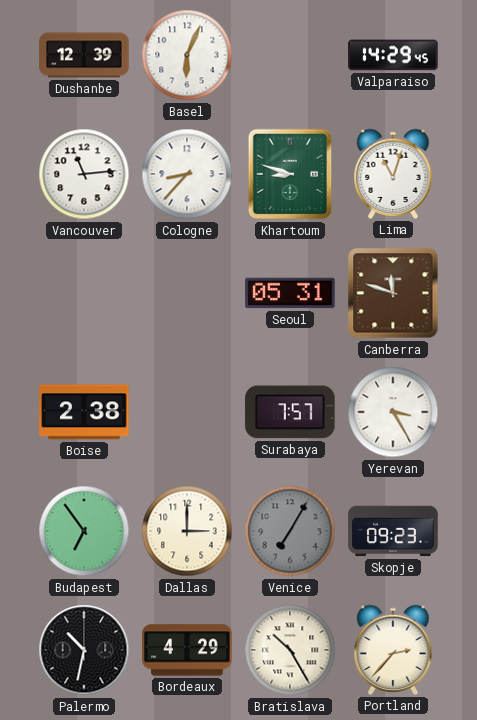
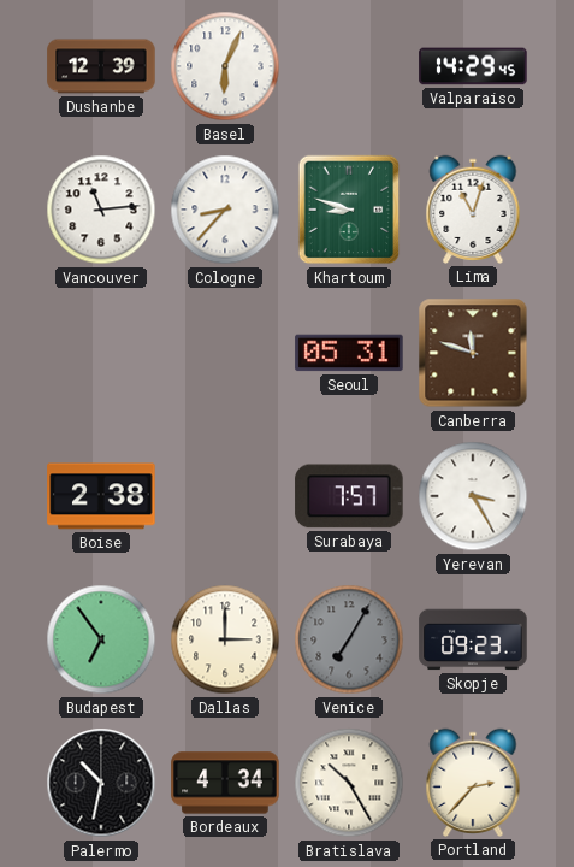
Bordeaux: 4:29 -> 4:34
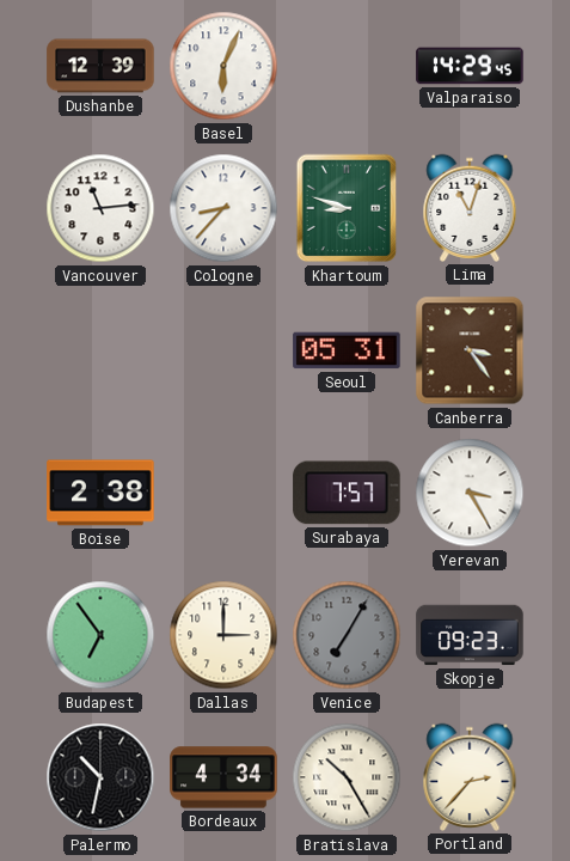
Canberra: 11:48 -> 3:24
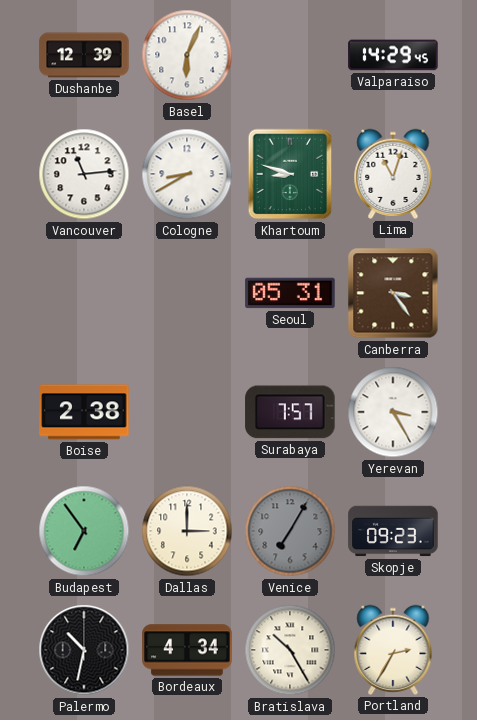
Cologne: 8:37 -> 8:40
Portland: 2:37 -> 2:35
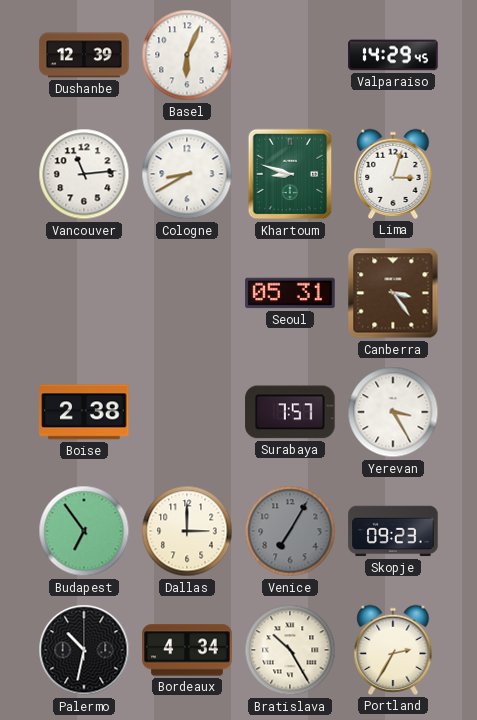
Lima: 11:03 -> 3:03
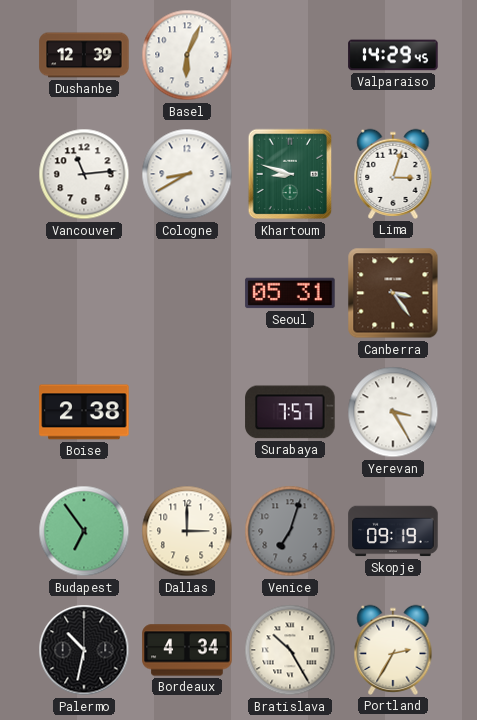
Venice: 7:05 -> 7:03
Skopje: 09:23 -> 09:19
